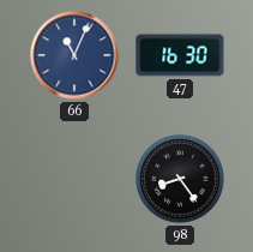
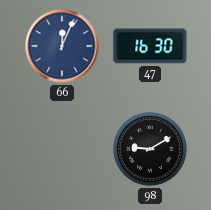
66: 11:04 -> 12:04
98: 8:24 -> 9:10
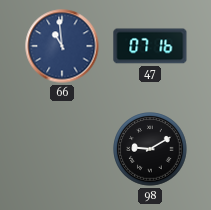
66: 12:04 -> 10:59
47: 16:30 -> 07:16
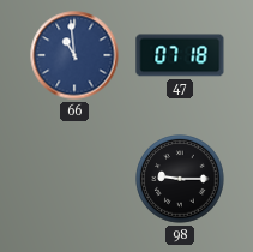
47: 07:16 -> 07:18
98: 9:10 -> 9:15
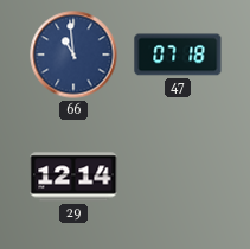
29: none -> 12:14
98: 9:15 -> none
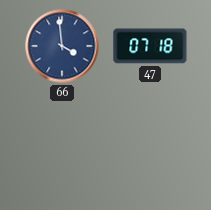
66: 10:59 -> 3:59
29: 12:14 -> none
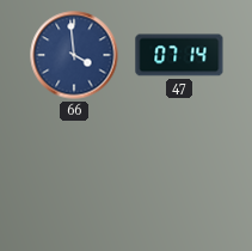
47: 07:18 -> 07:14
